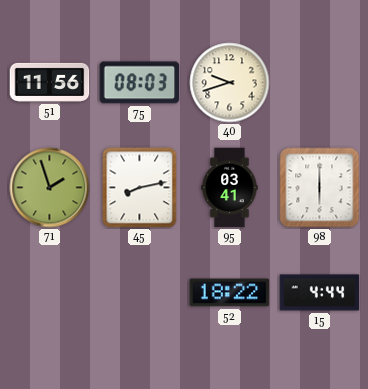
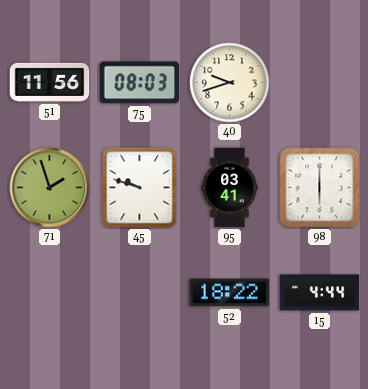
45: 8:13 -> 9:48
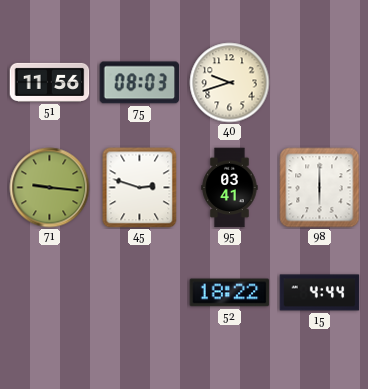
71: 1:57 -> 9:16
45: 9:48 -> 2:48
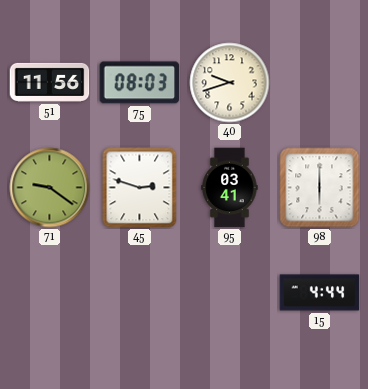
71: 9:16 -> 9:21
52: 18:22 -> none
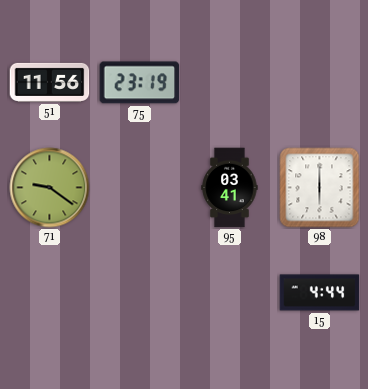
75: 08:03 -> 23:19
40: 9:42 -> none
45: 2:48 -> none
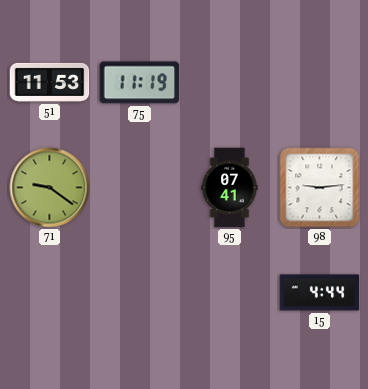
51: 11:56 -> 11:53
75: 23:19 -> 11:19
95: 03:41 -> 07:41
98: 6:00 -> 9:14
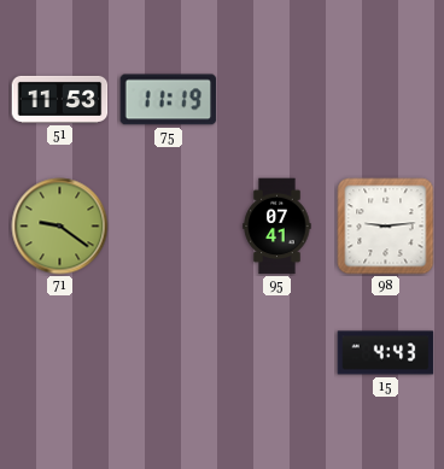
15: 4:44 -> 4:43
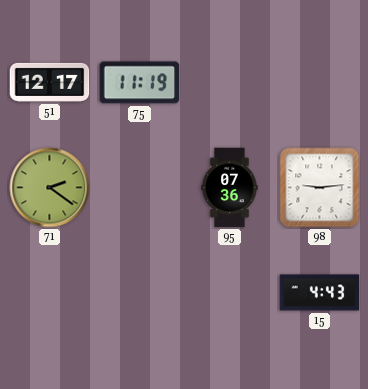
51: 11:53 -> 12:17
71: 9:21 -> 2:21
95: 07:41 -> 07:36
